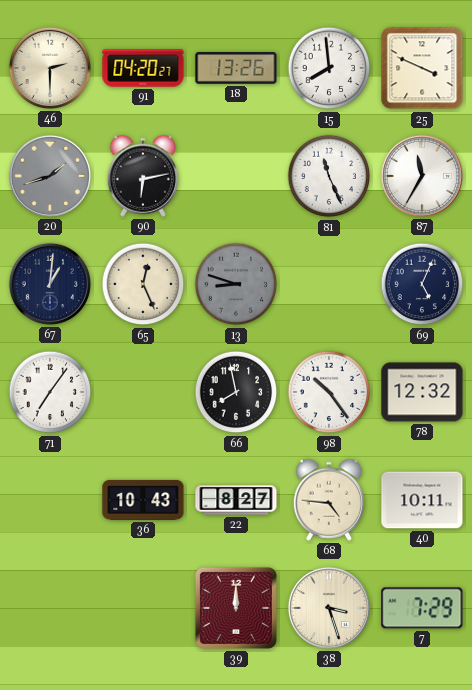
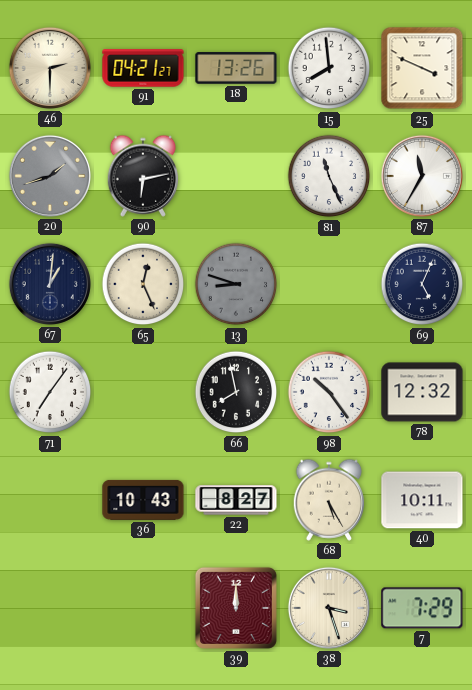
91: 04:20 -> 04:21
68: 4:46 -> 5:25
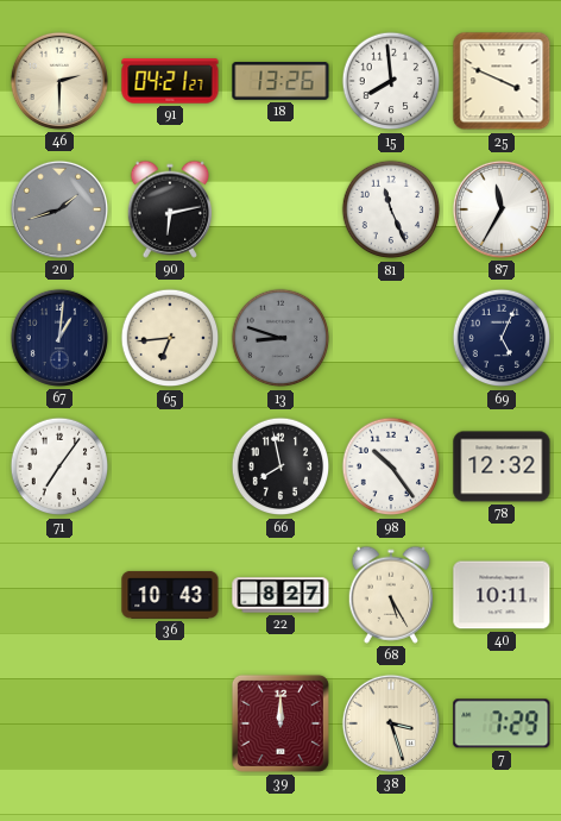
65: 12:26 -> 6:44
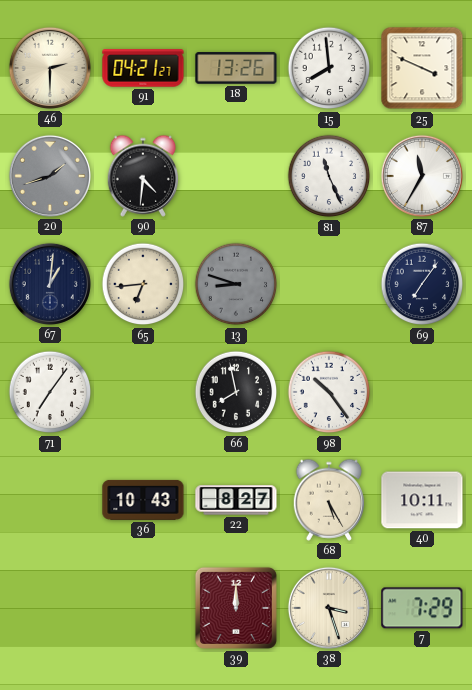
90: 6:13 -> 4:31
69: 5:04 -> 7:06
78: 12:32 -> none
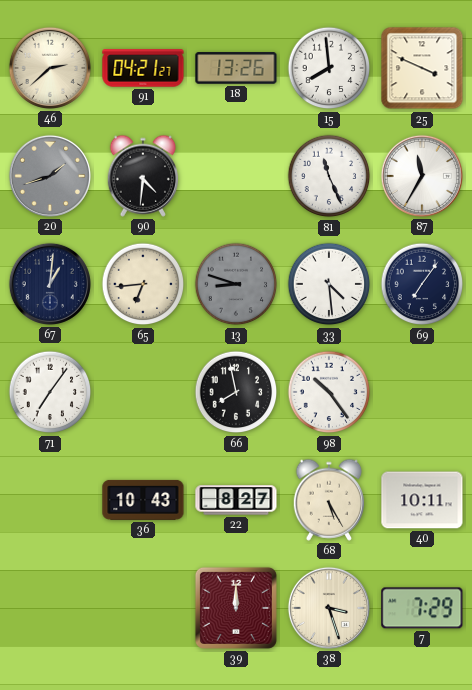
46: 2:30 -> 2:38
33: none -> 4:29
